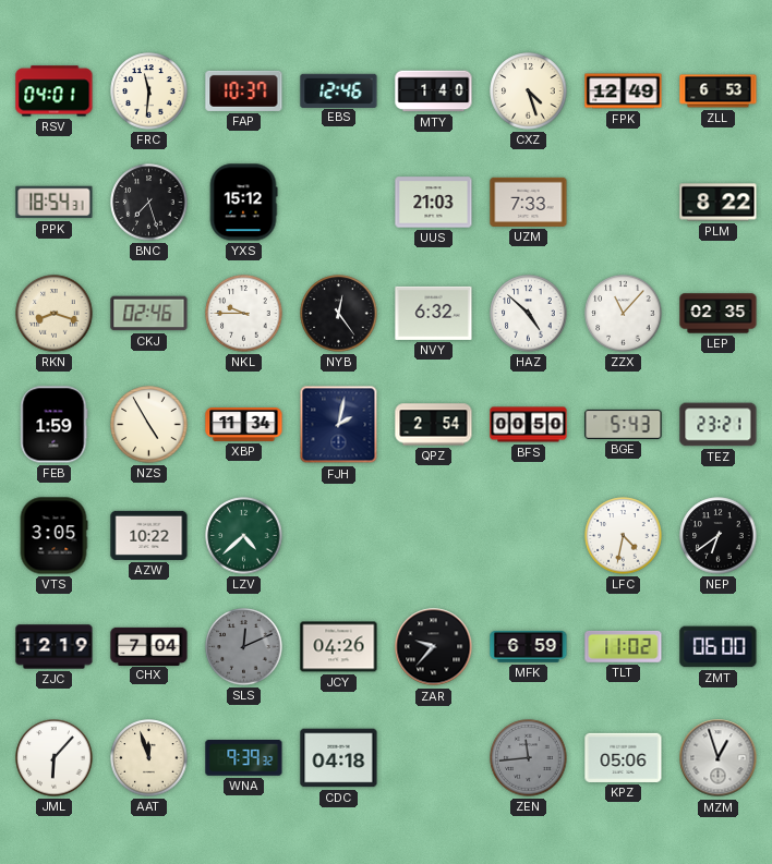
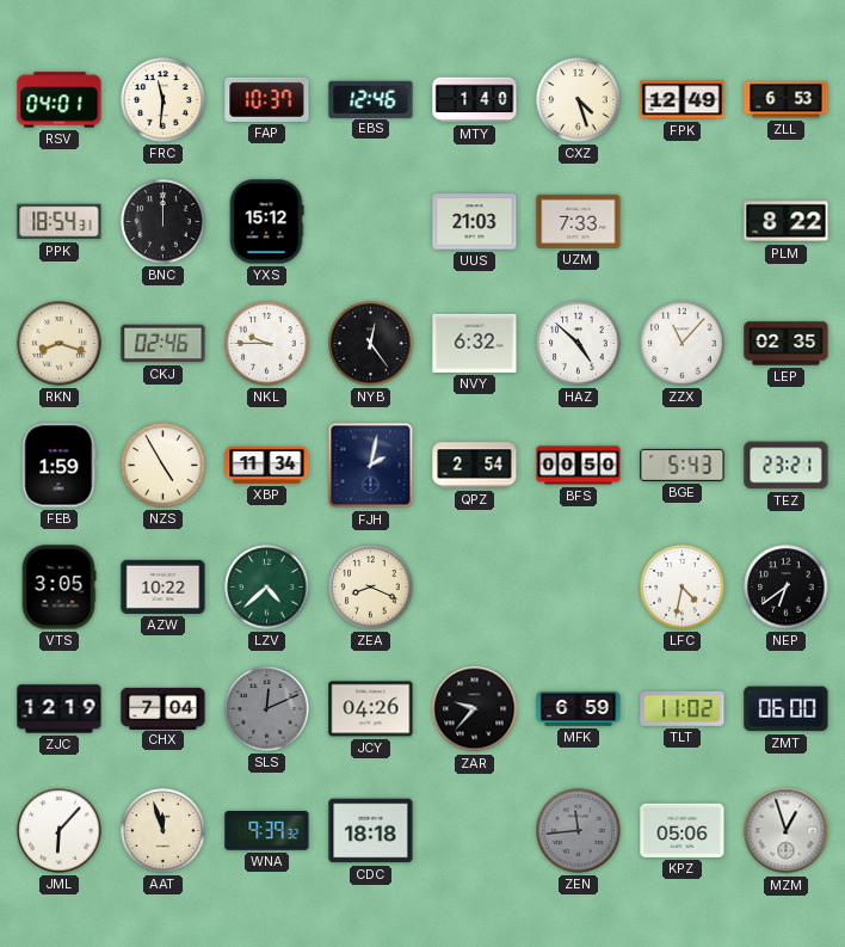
BNC: 7:27 -> 12:00
ZEA: none -> 8:19
CDC: 04:18 -> 18:18
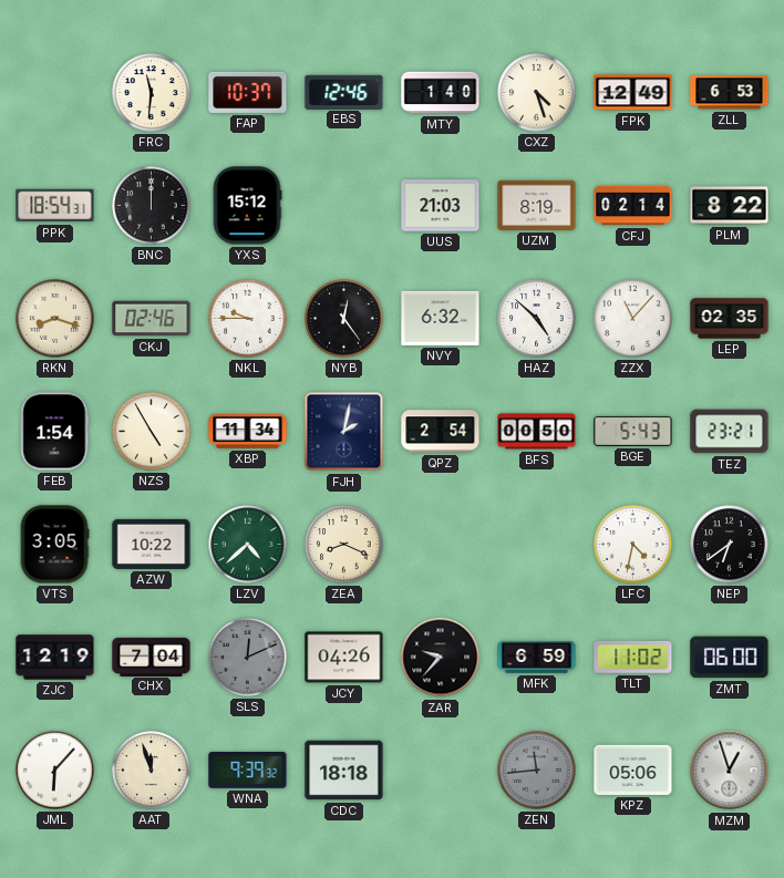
RSV: 04:01 -> none
UZM: 7:33 -> 8:19
CFJ: none -> 02:14
FEB: 1:59 -> 1:54
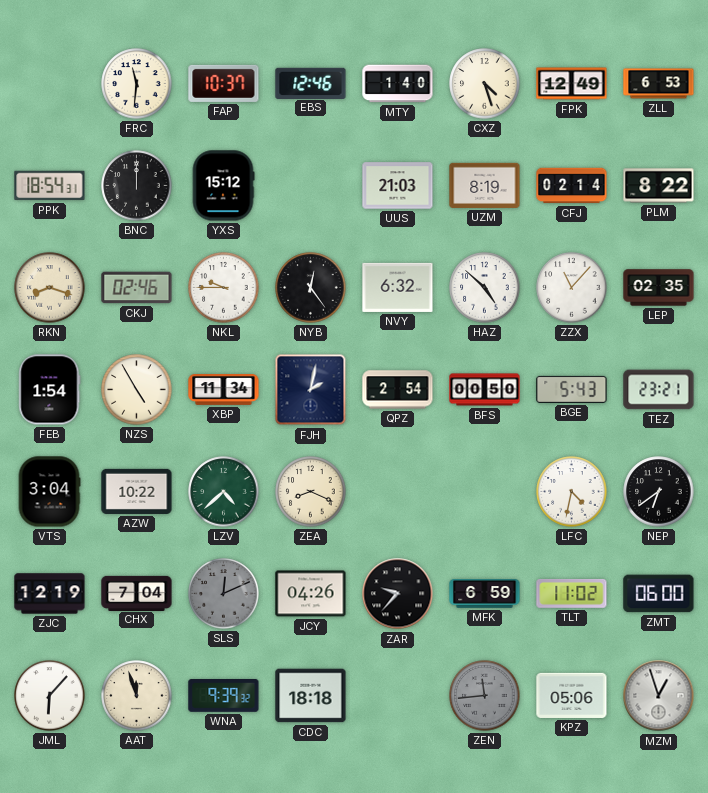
VTS: 3:05 -> 3:04
